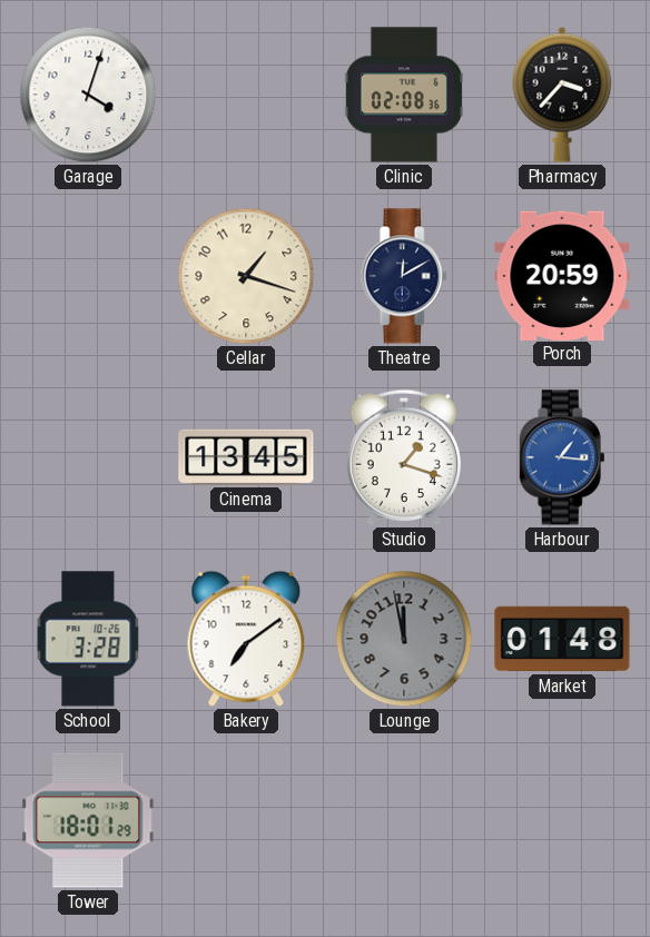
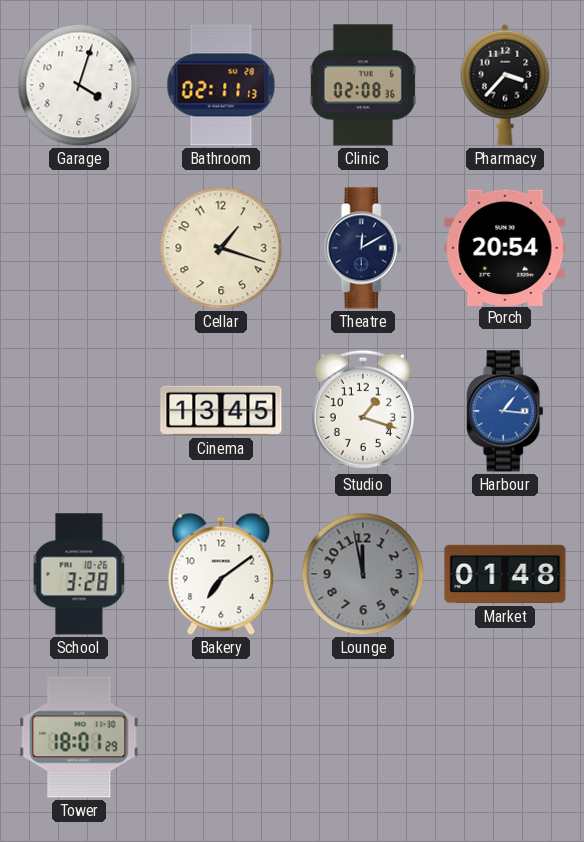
Bathroom: none -> 02:11
Porch: 20:59 -> 20:54
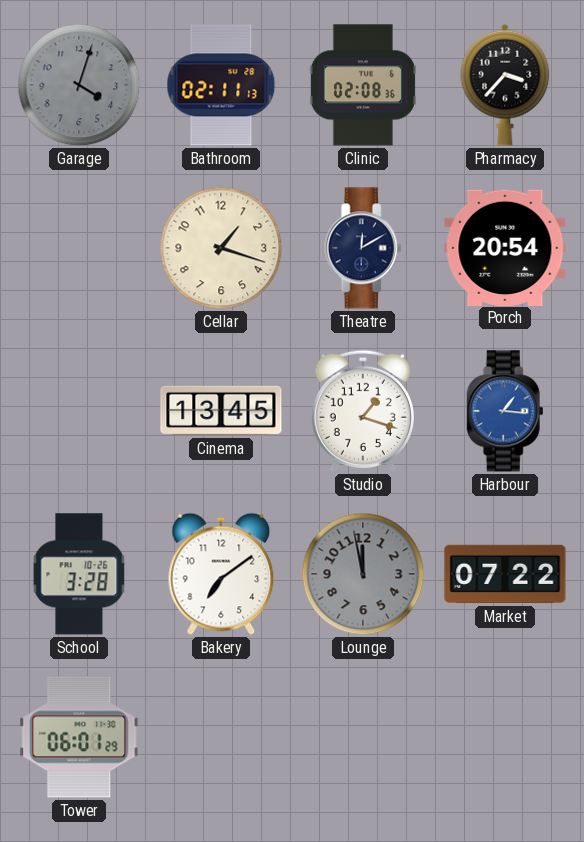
Garage dial: white -> grey
Market: 01:48 -> 07:22
Tower: 18:01 -> 06:01
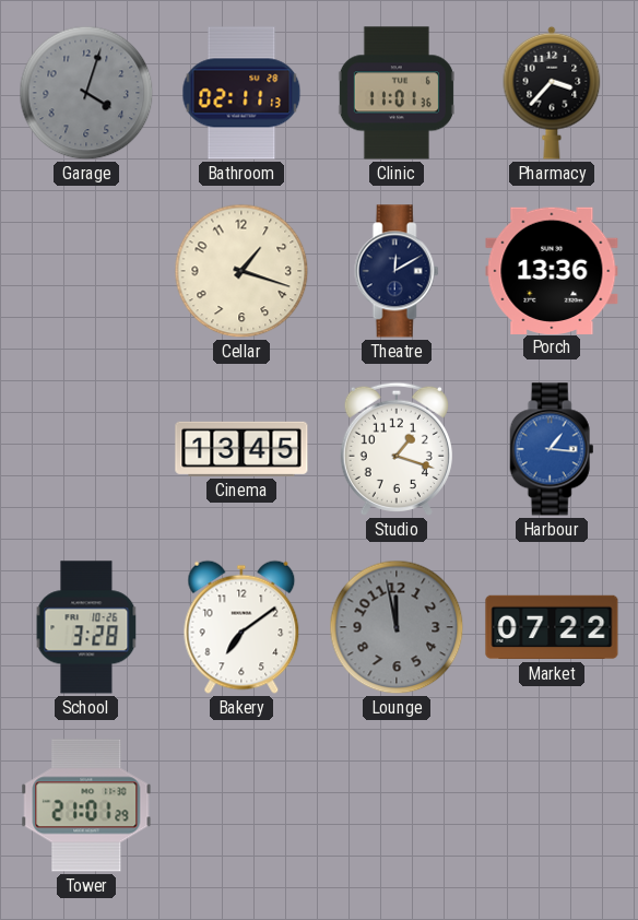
Clinic: 02:08 -> 11:01
Porch: 20:54 -> 13:36
Tower: 06:01 -> 21:01
